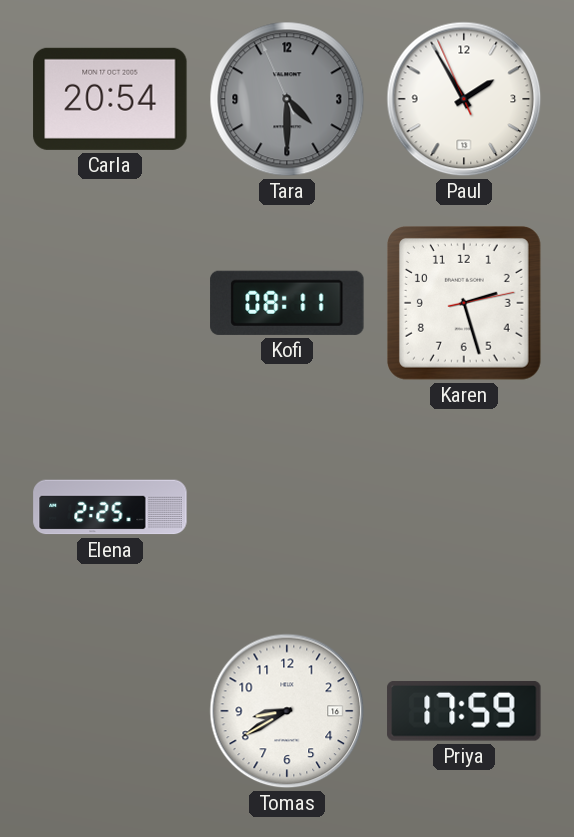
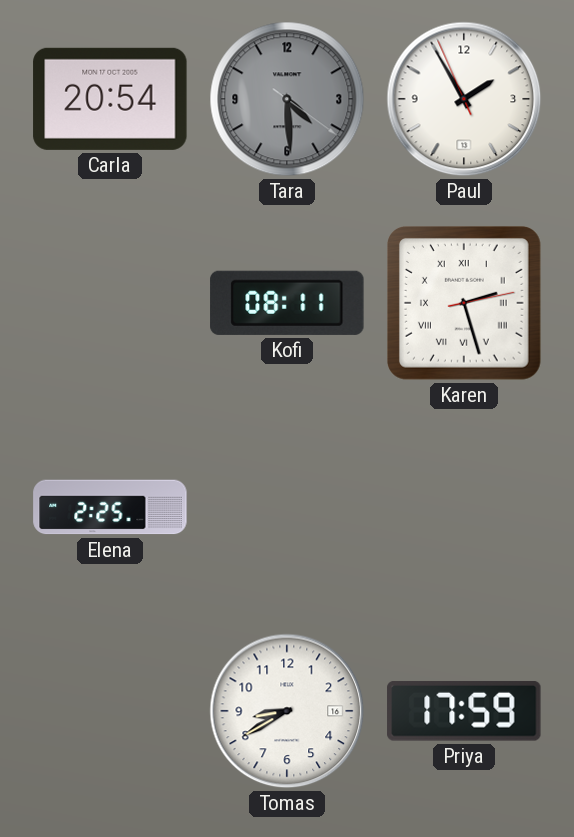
Tara: 4:29:56 -> 4:29:21
Karen numerals: Arabic -> Roman
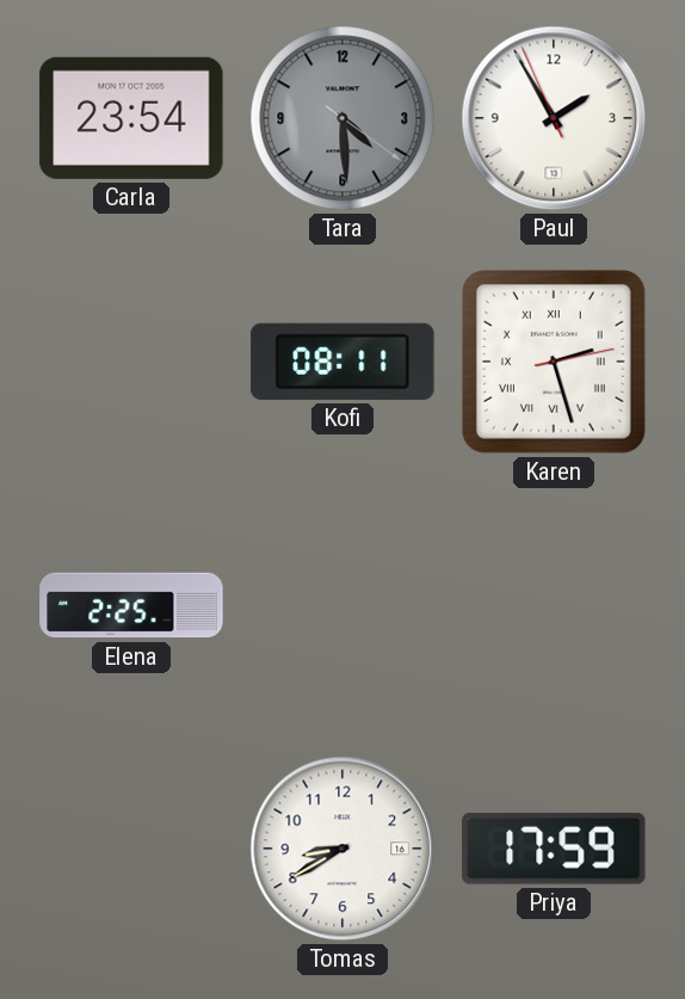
Carla: 20:54 -> 23:54
